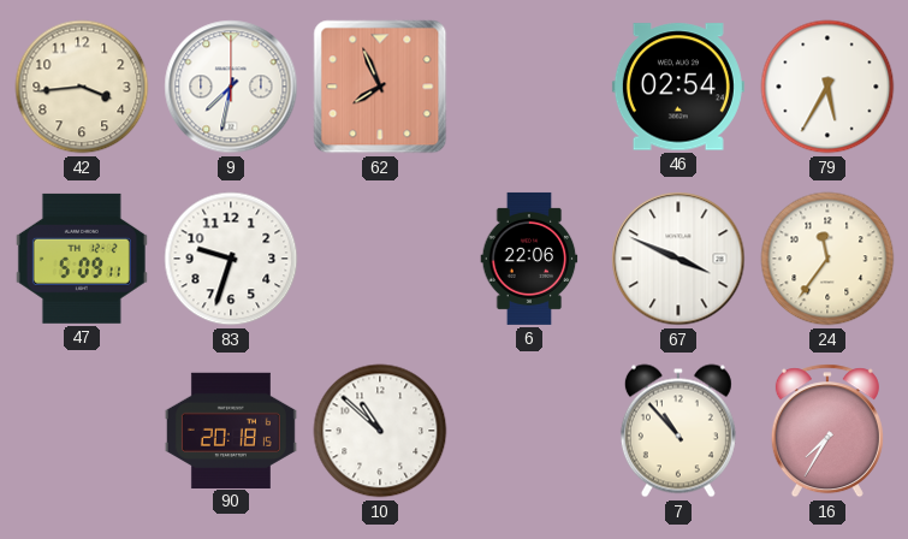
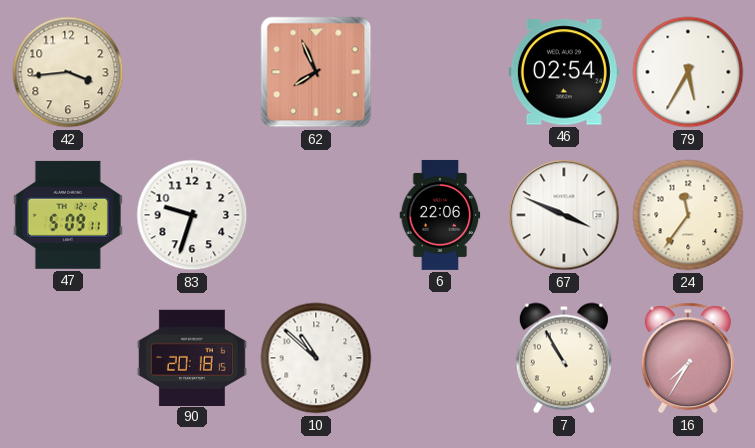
9: 7:32 -> none
7: 10:53 -> 10:55
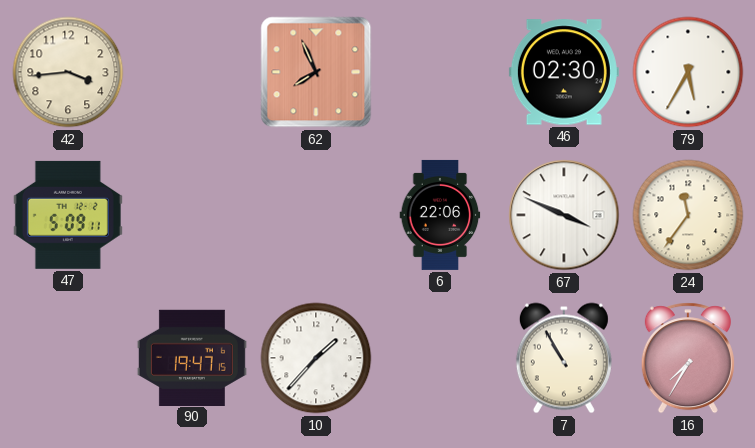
46: 02:54 -> 02:30
83: 9:33 -> none
90: 20:18 -> 19:47
10: 10:52 -> 1:37
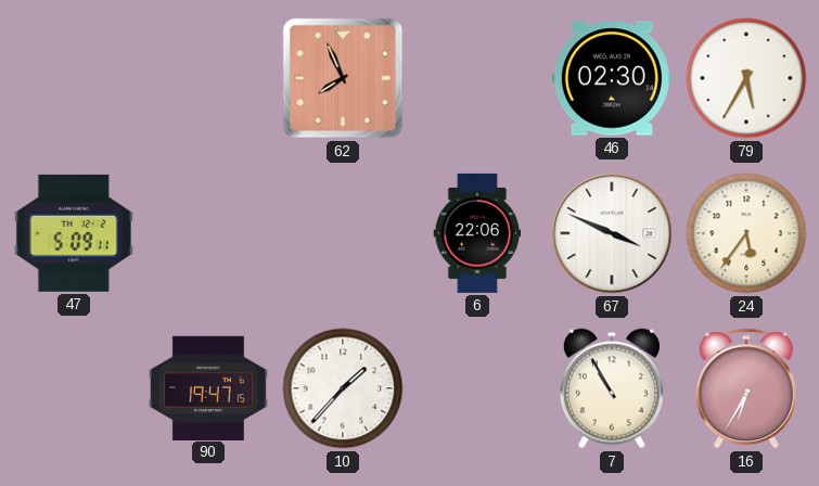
42: 3:44 -> none
24: 11:36 -> 5:36
16: 7:35 -> 6:35
